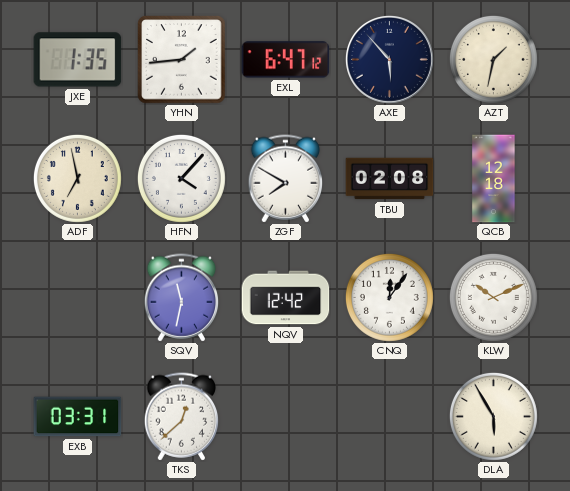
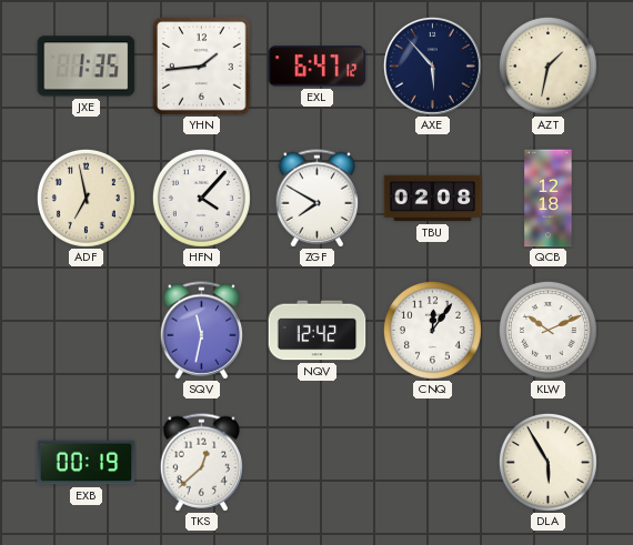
EXB: 03:31 -> 00:19
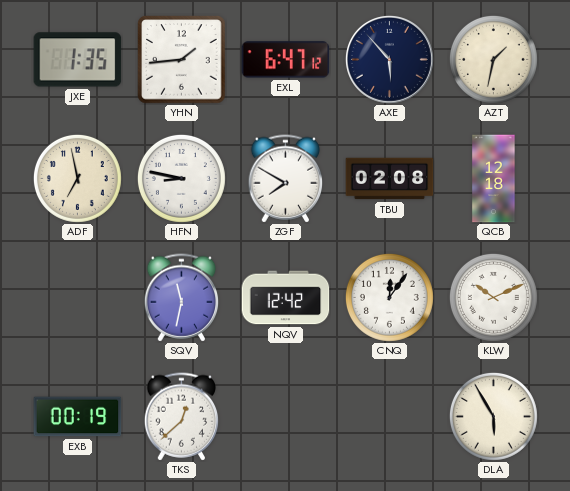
HFN: 4:07 -> 8:47
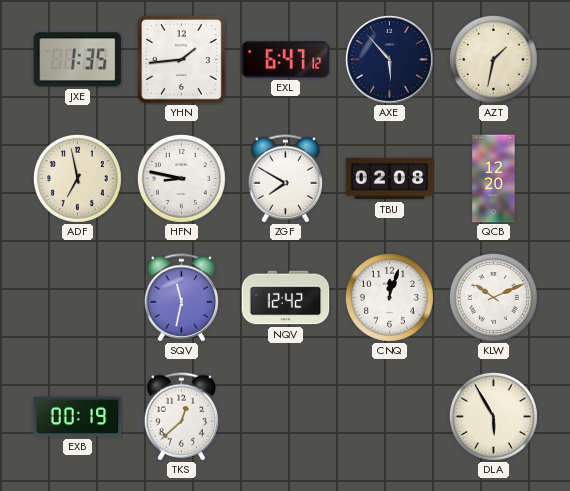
QCB: 12:18 -> 12:20
CNQ: 12:06 -> 12:03
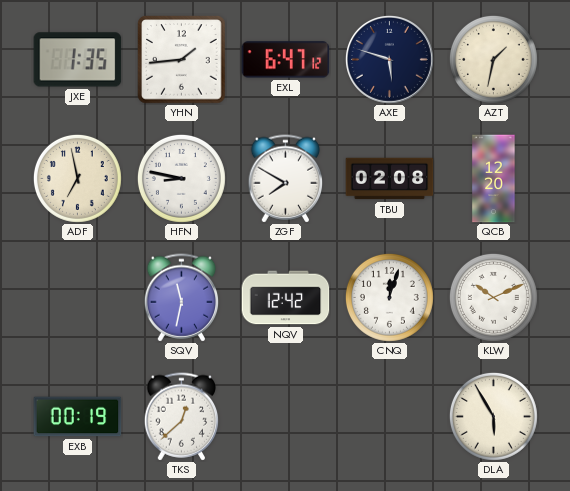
AXE: 5:53 -> 5:48
